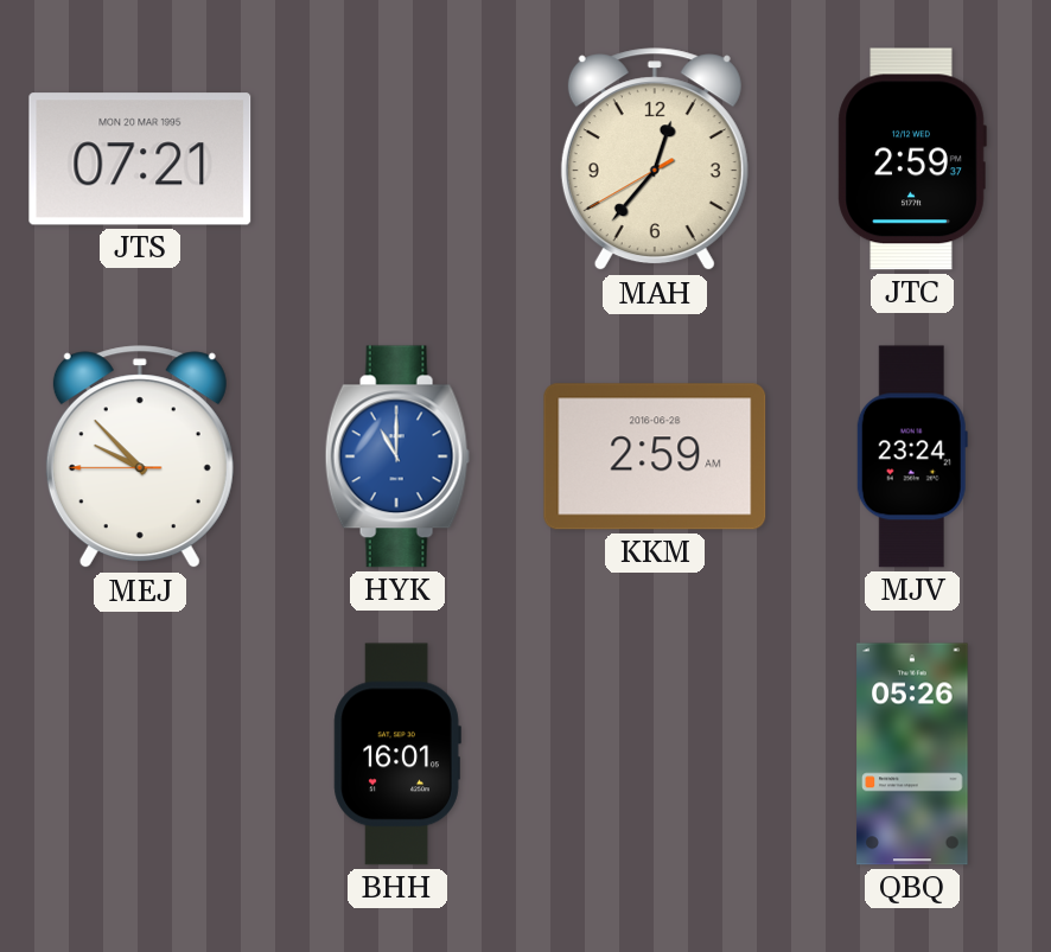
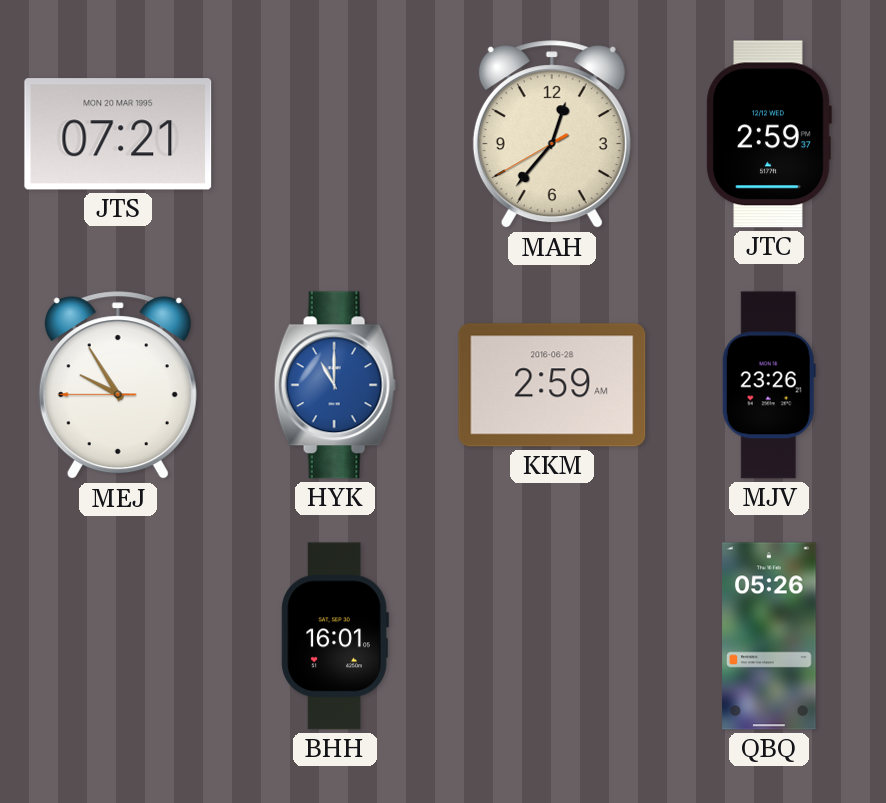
MEJ: 9:52 -> 9:54
MJV: 23:24 -> 23:26
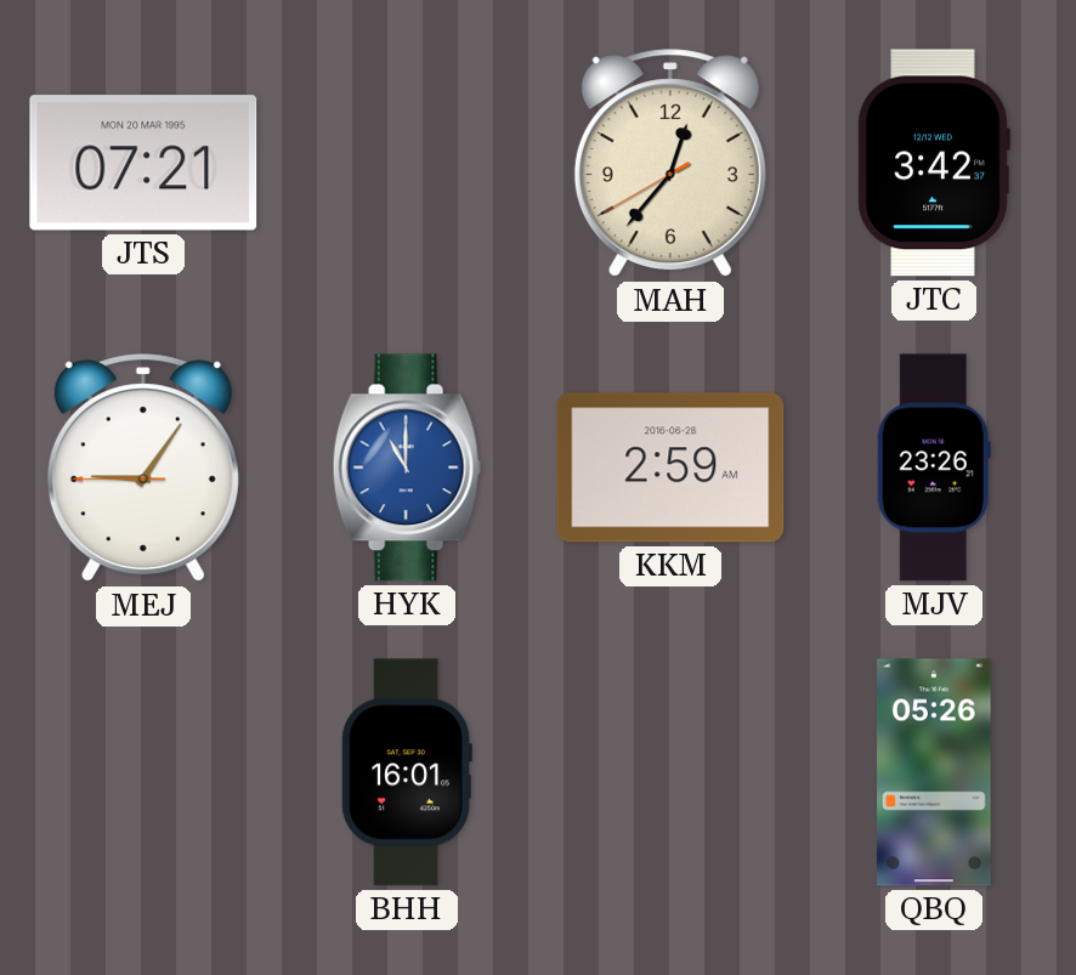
JTC: 2:59 -> 3:42
MEJ: 9:54 -> 9:05
